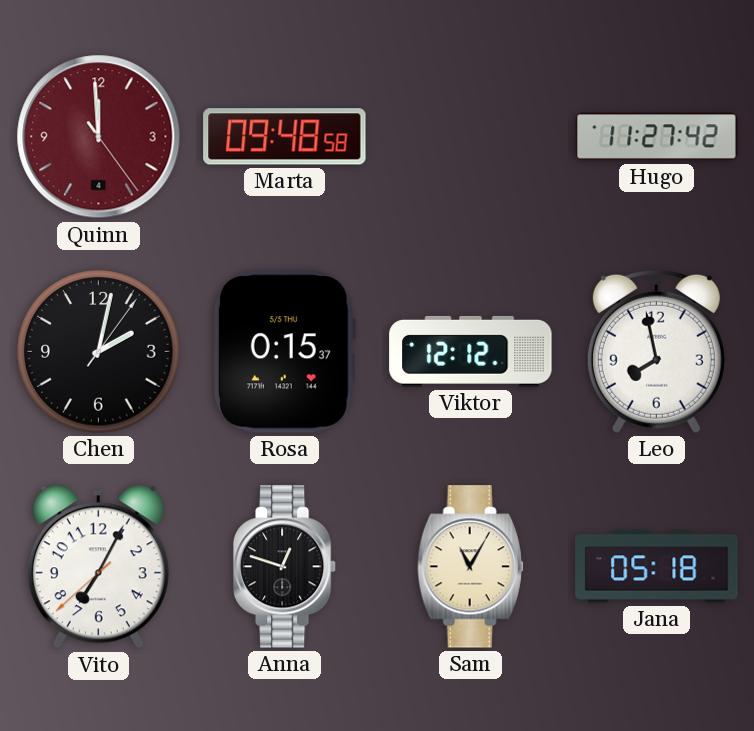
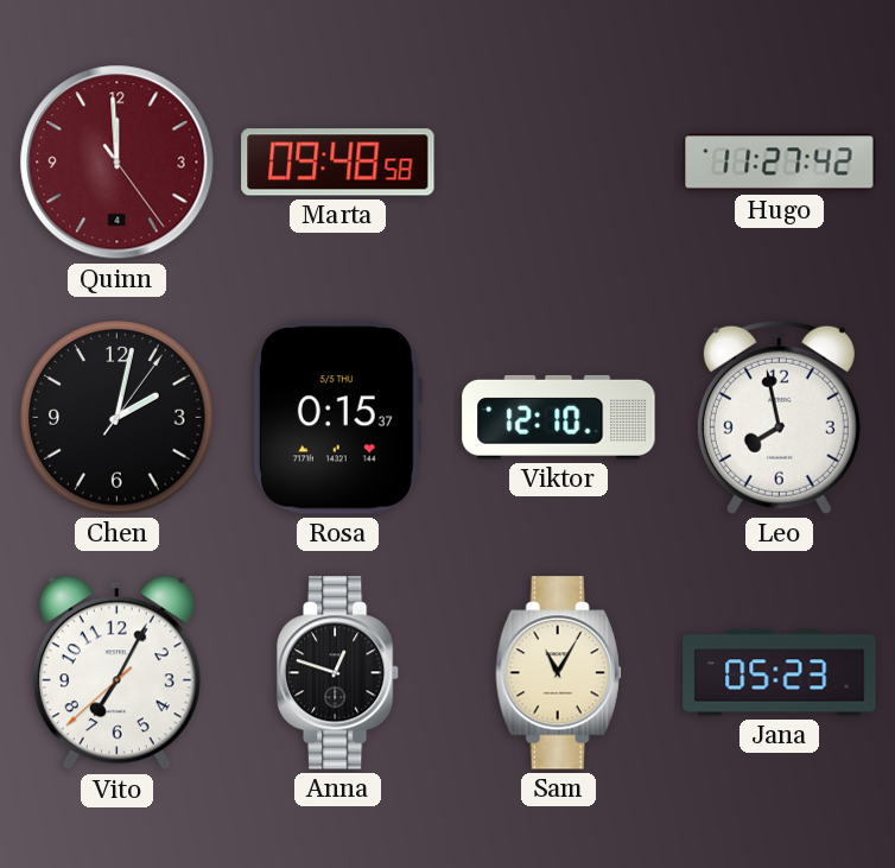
Viktor: 12:12 -> 12:10
Jana: 05:18 -> 05:23
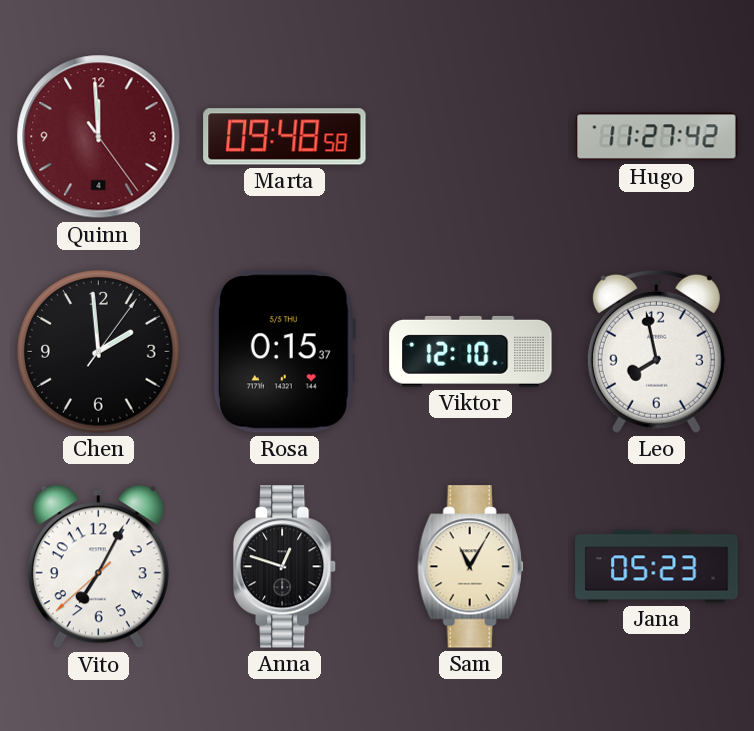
Chen: 2:02 -> 1:59
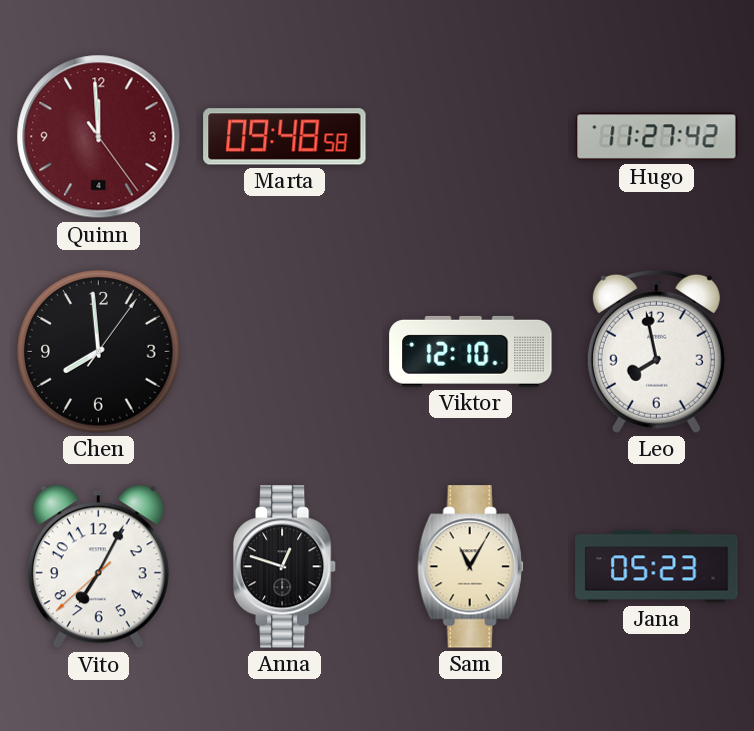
Chen: 1:59 -> 7:59
Rosa: 0:15 -> none
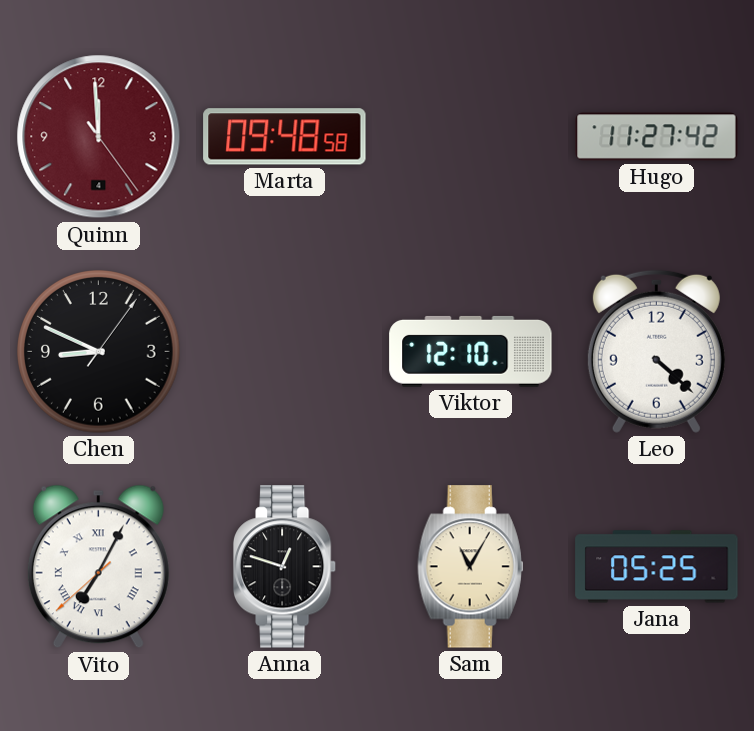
Chen: 7:59 -> 8:49
Leo: 7:58 -> 4:22
Vito numerals: Arabic -> Roman
Jana: 05:23 -> 05:25
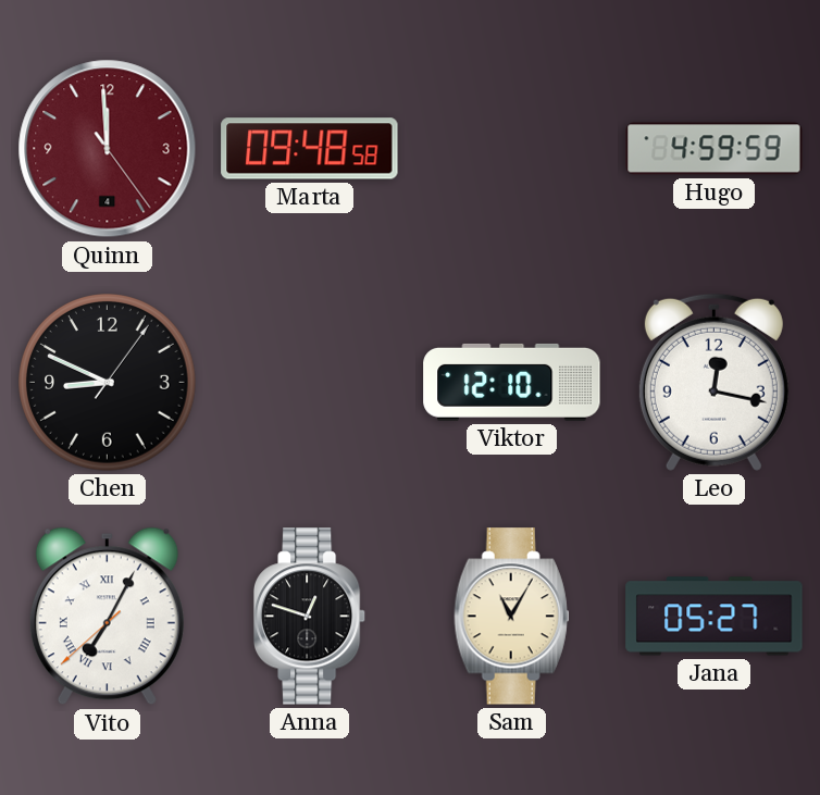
Hugo: 11:27 -> 4:59
Leo: 4:22 -> 12:17
Jana: 05:25 -> 05:27
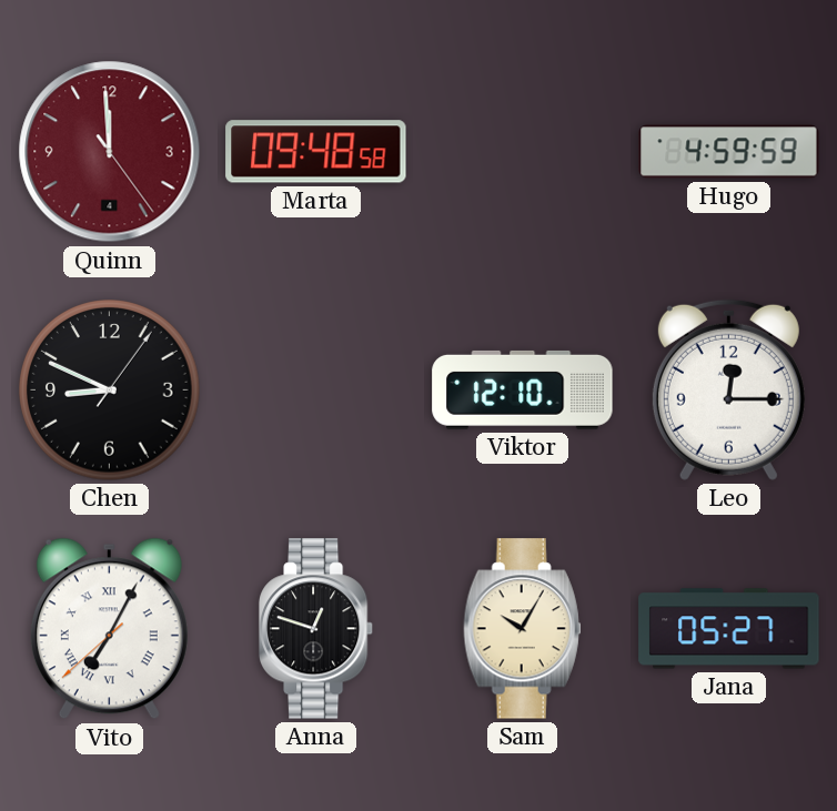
Leo: 12:17 -> 12:15
Sam: 11:05 -> 10:05
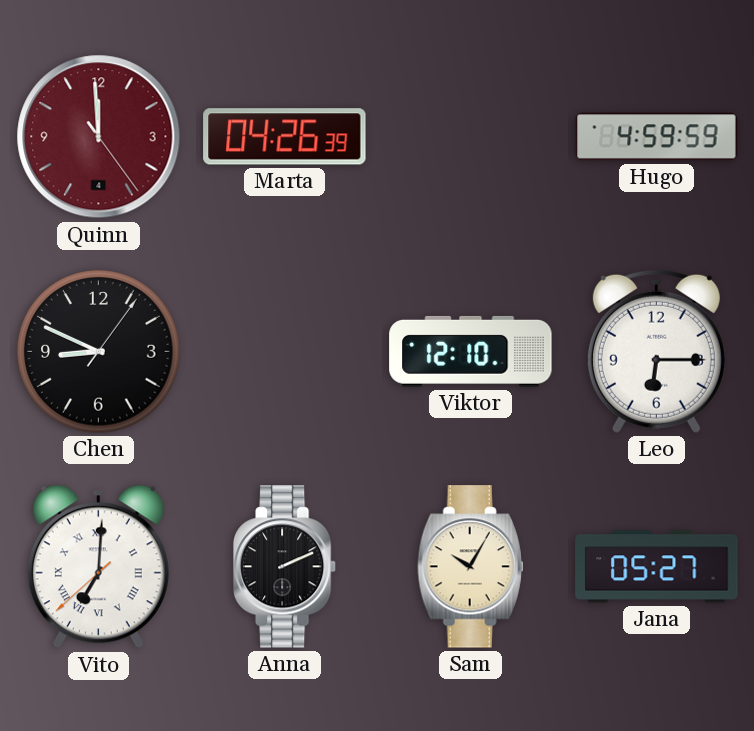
Marta: 09:48 -> 04:26
Leo: 12:15 -> 6:15
Vito: 7:04 -> 7:00
Anna: 12:48 -> 2:11
